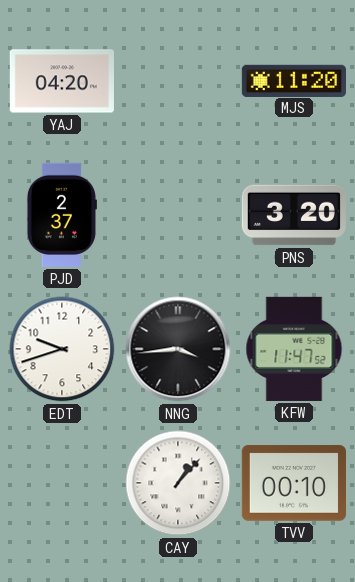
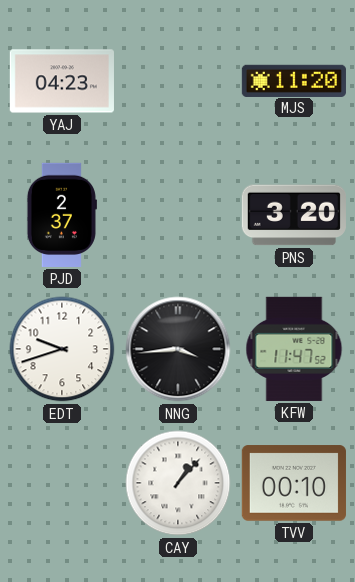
YAJ: 04:20 -> 04:23
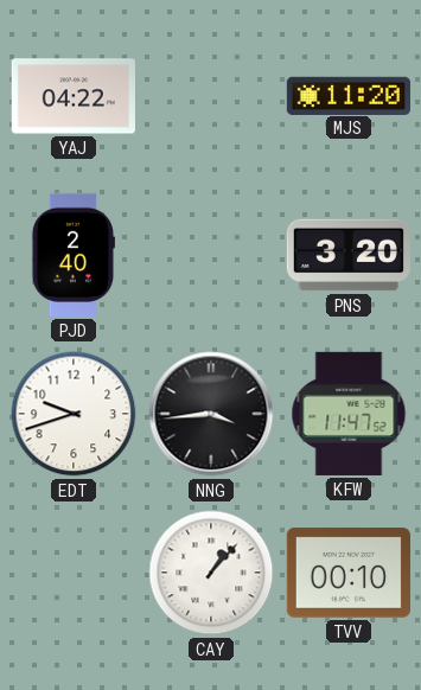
YAJ: 04:23 -> 04:22
PJD: 2:37 -> 2:40
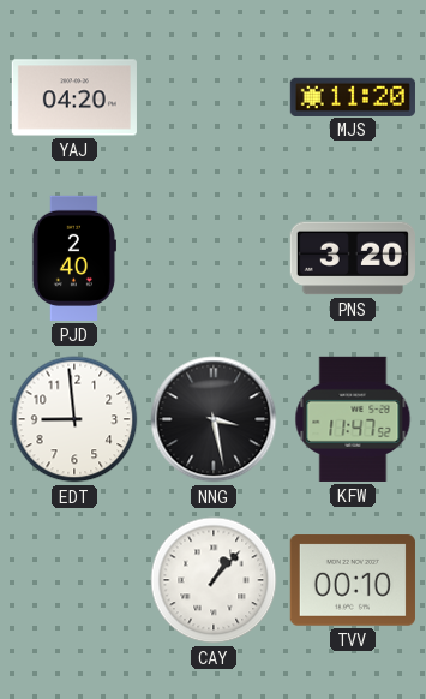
YAJ: 04:22 -> 04:20
EDT: 9:42 -> 8:59
NNG: 3:44 -> 3:28
